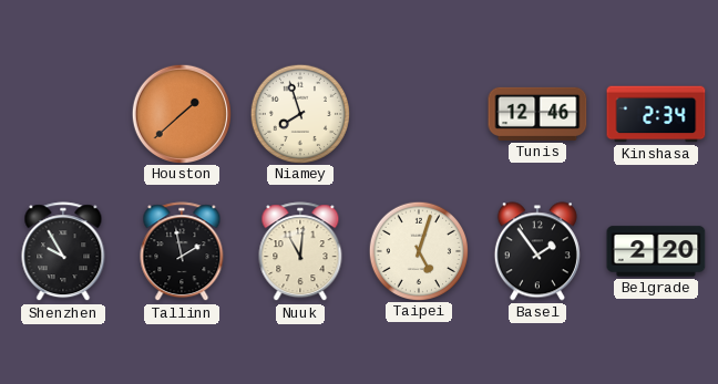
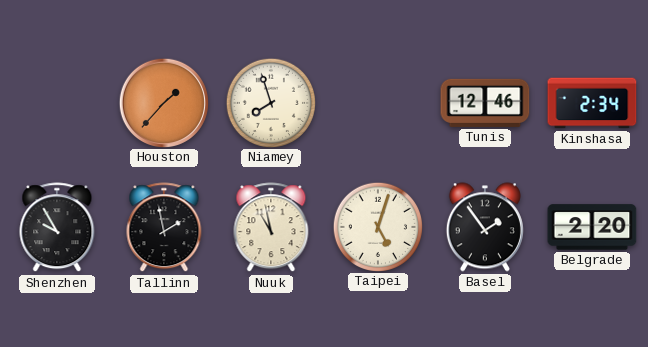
Houston: 1:38 -> 1:37
Nuuk: 11:01 -> 10:58
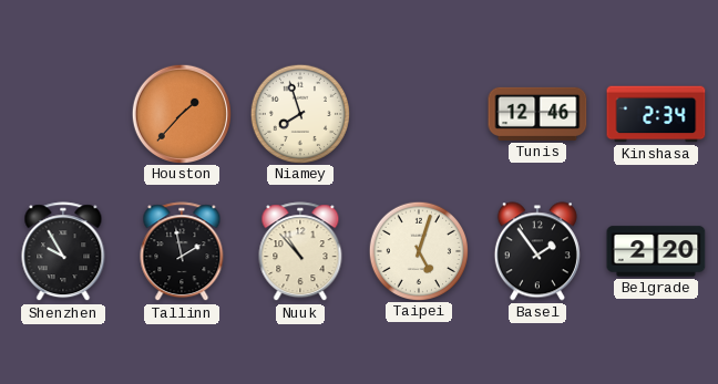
Nuuk: 10:58 -> 10:53
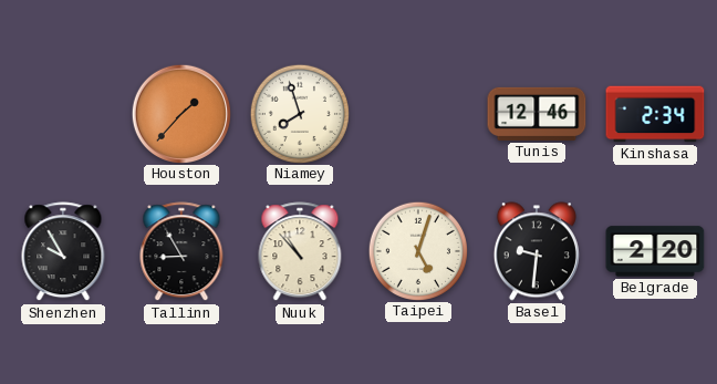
Tallinn: 1:58 -> 8:55
Basel: 1:54 -> 9:31
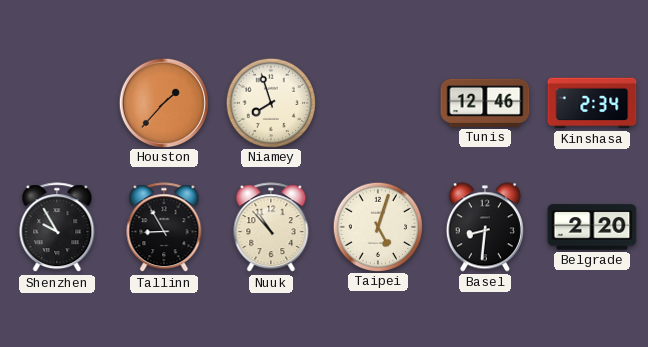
Basel: 9:31 -> 8:31
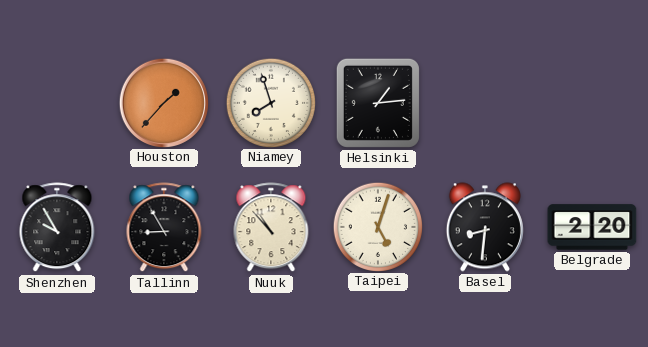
Helsinki: none -> 1:14
Tunis: 12:46 -> none
Kinshasa: 2:34 -> none
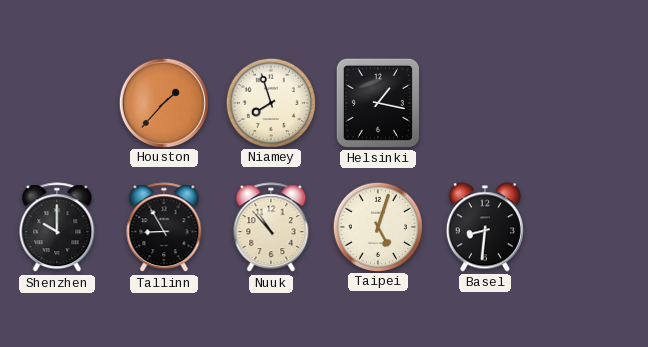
Helsinki: 1:14 -> 1:17
Shenzhen: 9:55 -> 10:00
Belgrade: 2:20 -> none
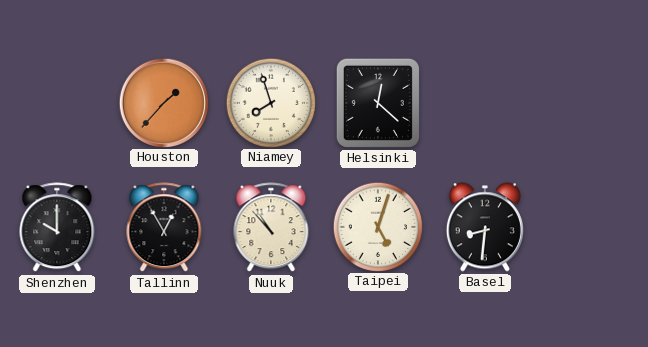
Helsinki: 1:17 -> 12:22
Tallinn: 8:55 -> 12:55
